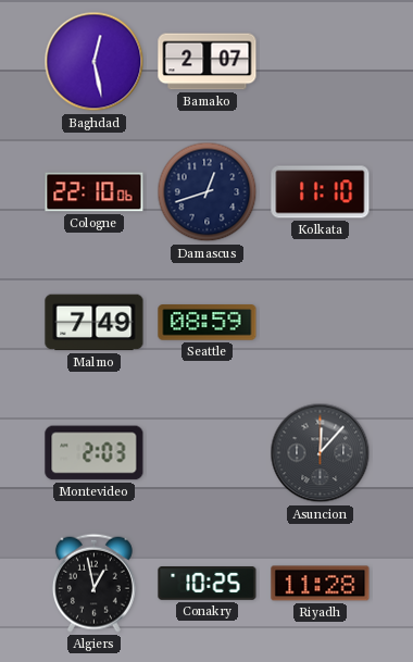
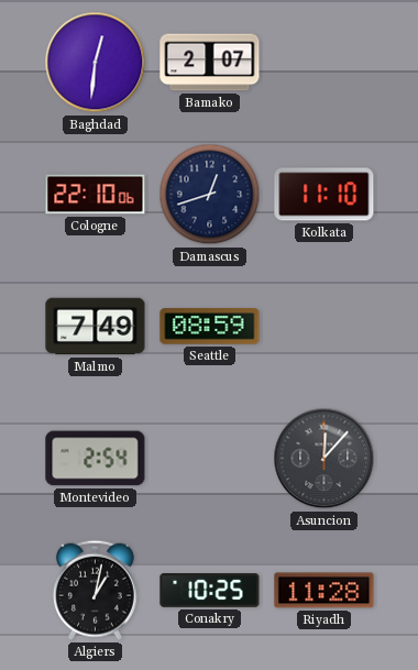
Baghdad: 12:28 -> 12:31
Montevideo: 2:03 -> 2:54
Algiers: 12:58 -> 1:02
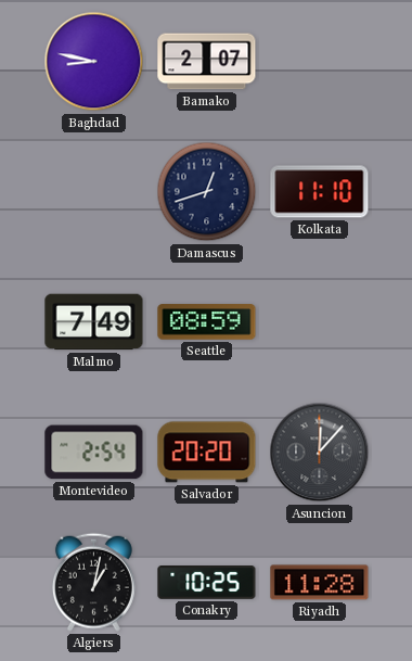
Baghdad: 12:31 -> 8:47
Cologne: 22:10 -> none
Salvador: none -> 20:20
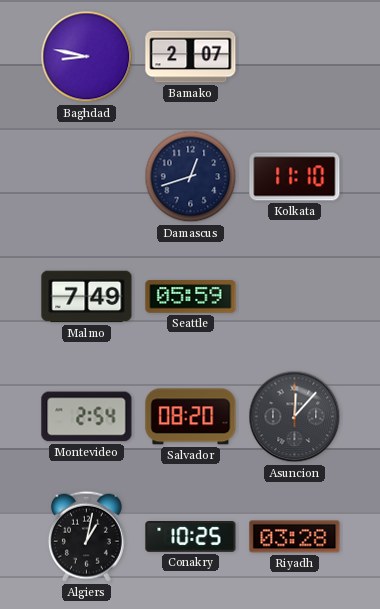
Seattle: 08:59 -> 05:59
Salvador: 20:20 -> 08:20
Riyadh: 11:28 -> 03:28
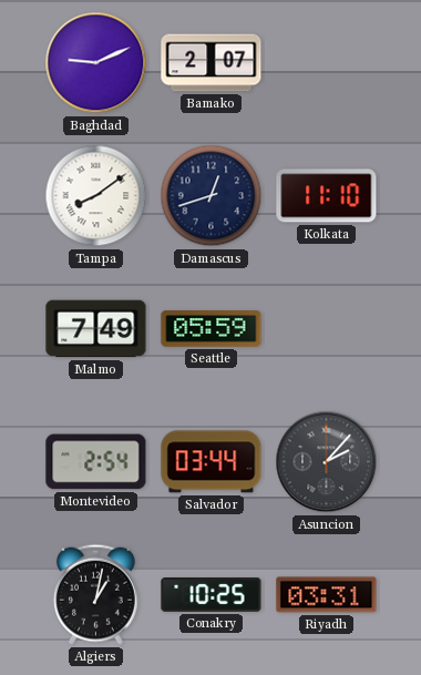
Baghdad: 8:47 -> 9:11
Tampa: none -> 8:09
Salvador: 08:20 -> 03:44
Asuncion: 12:07 -> 2:07
Riyadh: 03:28 -> 03:31
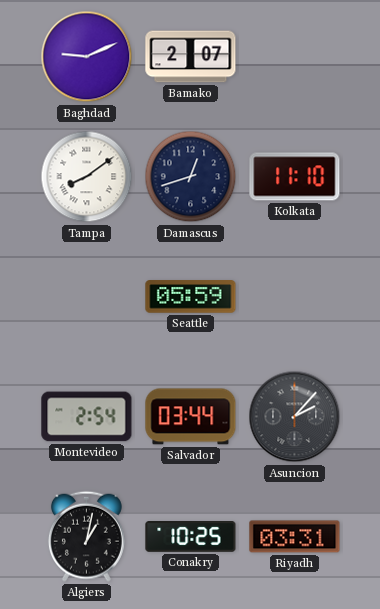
Malmo: 7:49 -> none
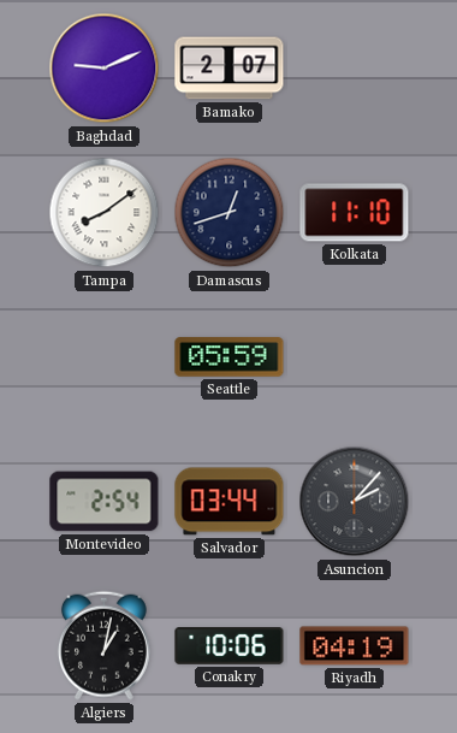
Conakry: 10:25 -> 10:06
Riyadh: 03:31 -> 04:19
